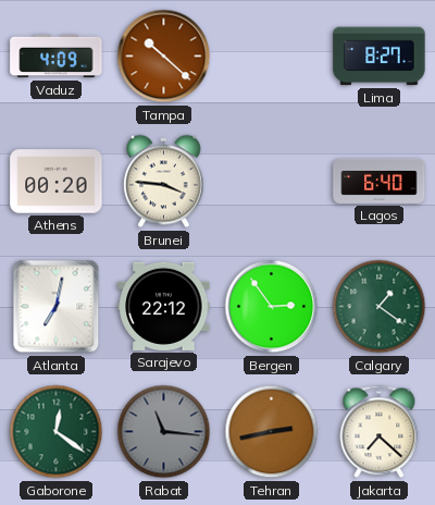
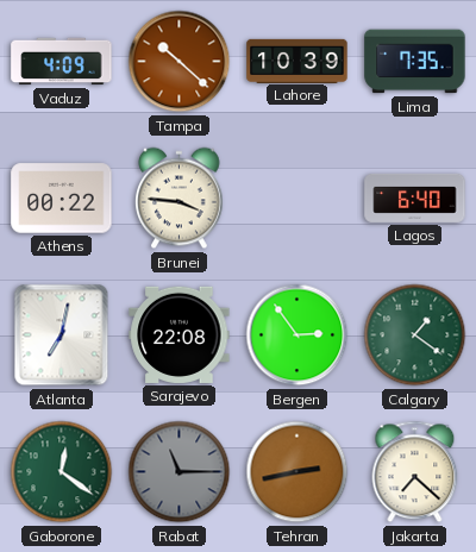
Lahore: none -> 10:39
Lima: 8:27 -> 7:35
Athens: 00:20 -> 00:22
Sarajevo: 22:12 -> 22:08
Rabat: 11:16 -> 11:15
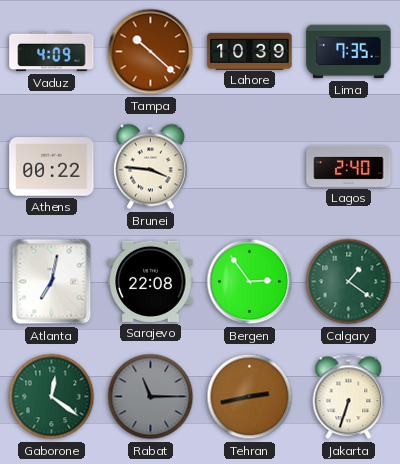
Lagos: 6:40 -> 2:40
Jakarta: 7:22 -> 6:33
